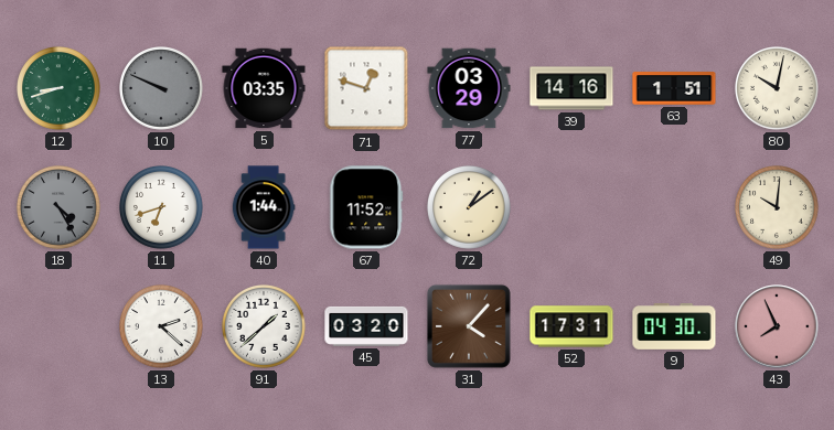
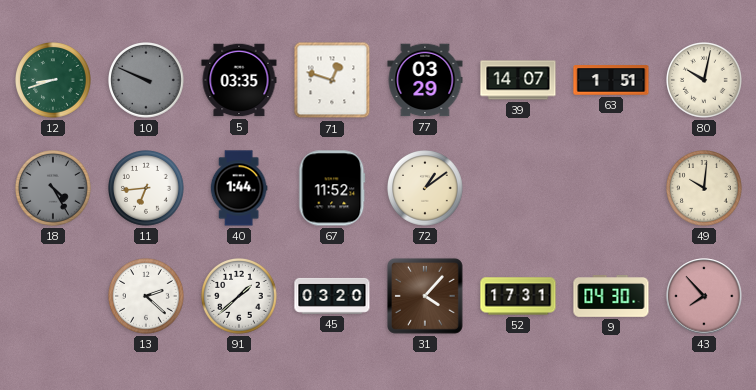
39: 14:16 -> 14:07
11: 6:42 -> 6:44
43: 7:56 -> 7:53
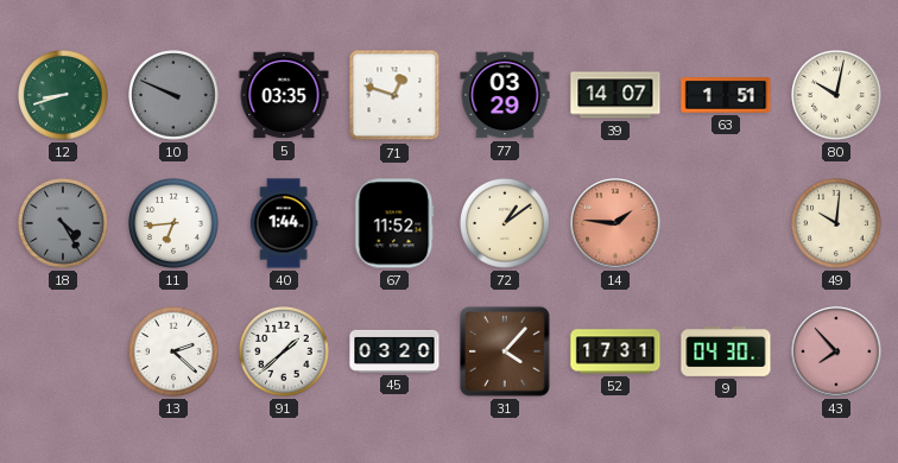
14: none -> 1:46
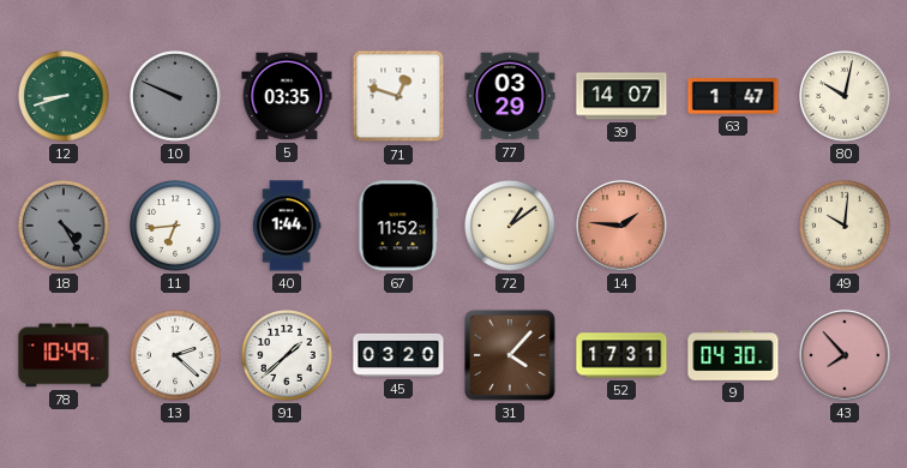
63: 1:51 -> 1:47
78: none -> 10:49
